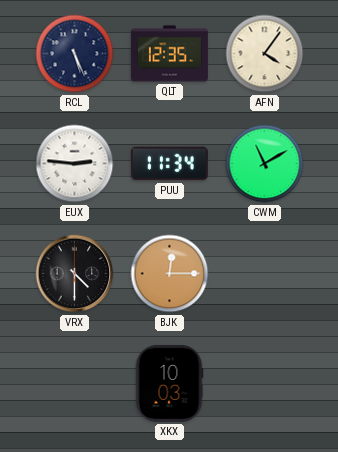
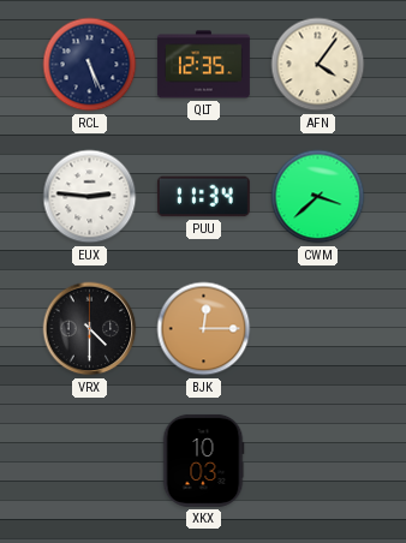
CWM: 11:10 -> 3:38
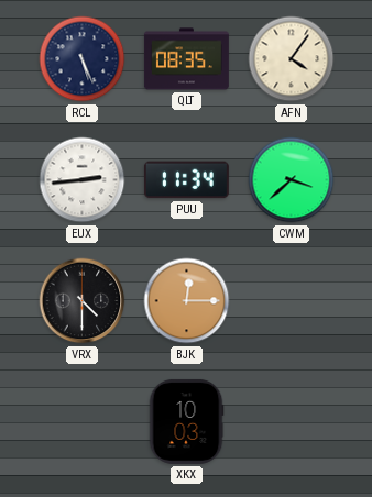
QLT: 12:35 -> 08:35
EUX: 2:46 -> 2:44
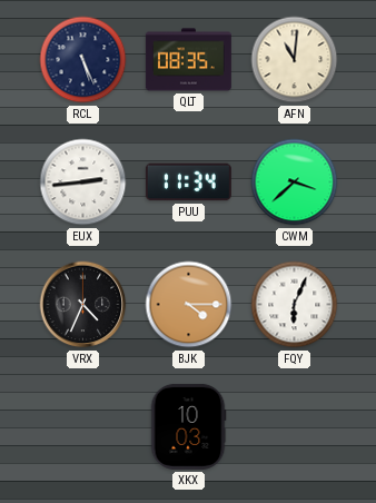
AFN: 4:06 -> 11:01
VRX: 4:30 -> 4:34
BJK: 12:15 -> 4:15
FQY: none -> 6:04
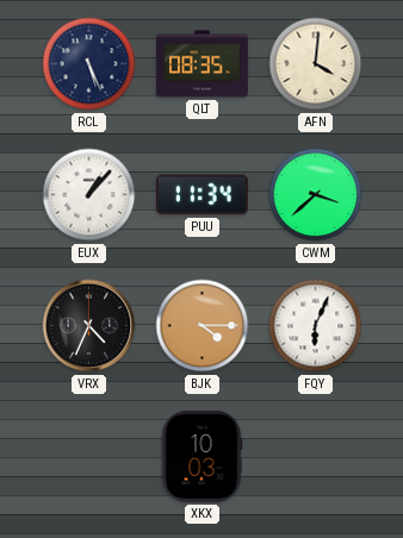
AFN: 11:01 -> 4:01
EUX: 2:44 -> 1:07
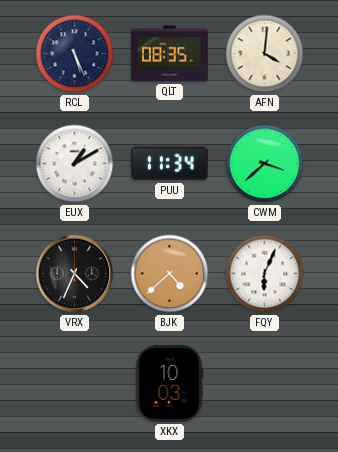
EUX: 1:07 -> 1:10
BJK: 4:15 -> 4:38
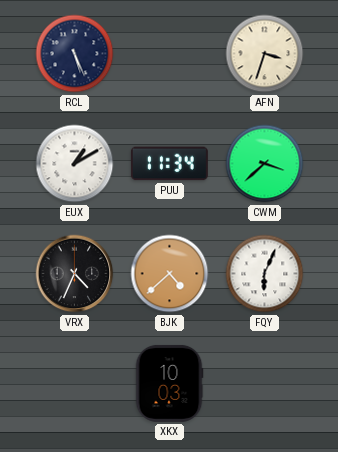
QLT: 08:35 -> none
AFN: 4:01 -> 3:33
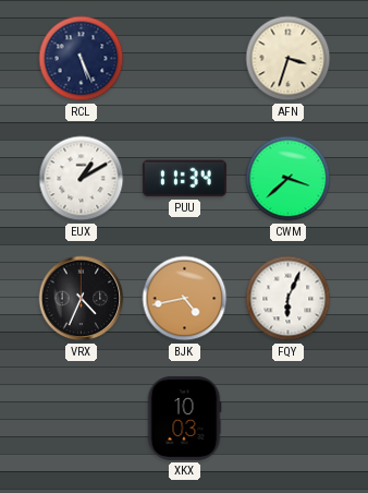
BJK: 4:38 -> 4:43
